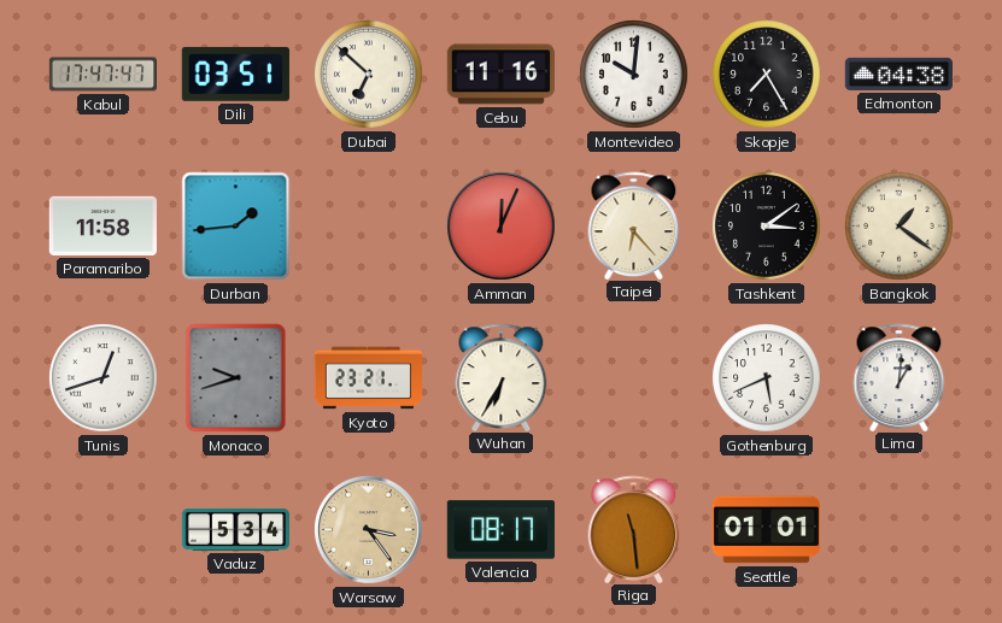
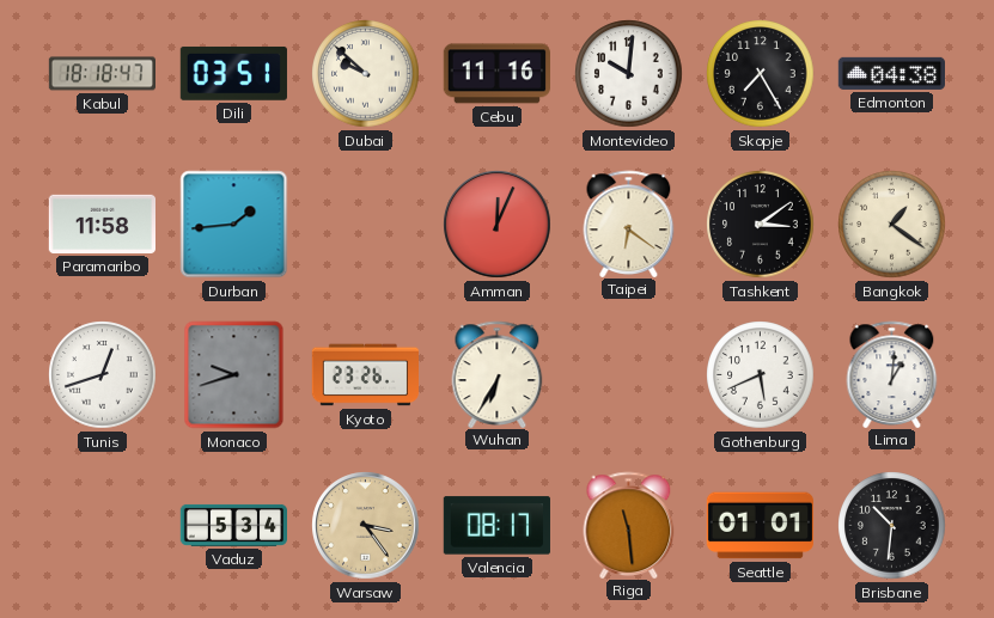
Kabul: 17:47 -> 18:18
Dubai: 6:52 -> 9:52
Taipei: 6:23 -> 6:21
Kyoto: 23:21 -> 23:26
Brisbane: none -> 10:31
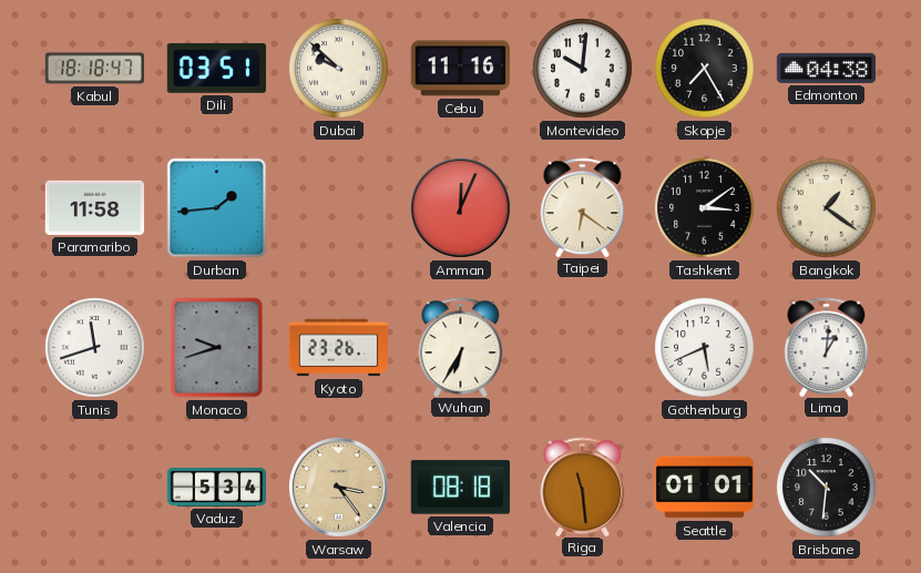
Tunis: 12:42 -> 11:42
Valencia: 08:17 -> 08:18
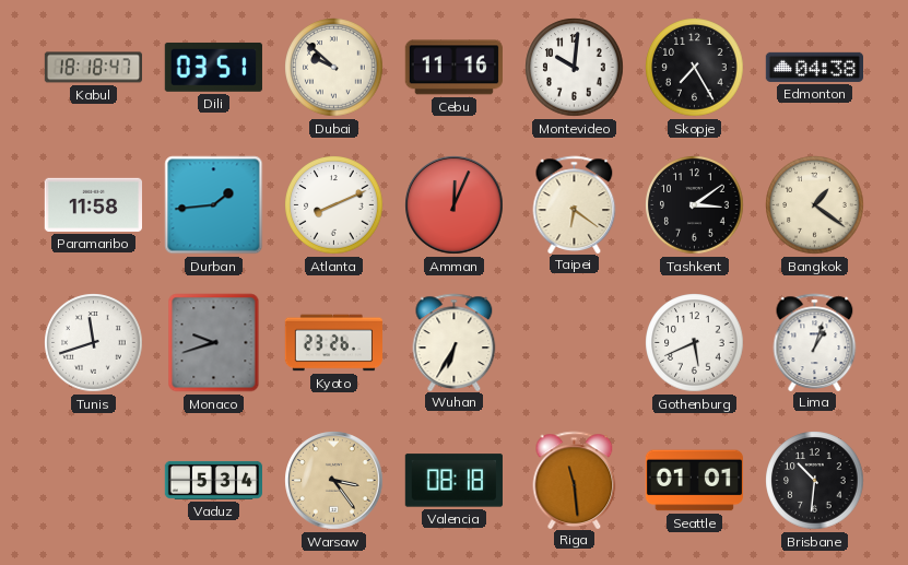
Atlanta: none -> 8:11
Lima: 1:01 -> 1:03
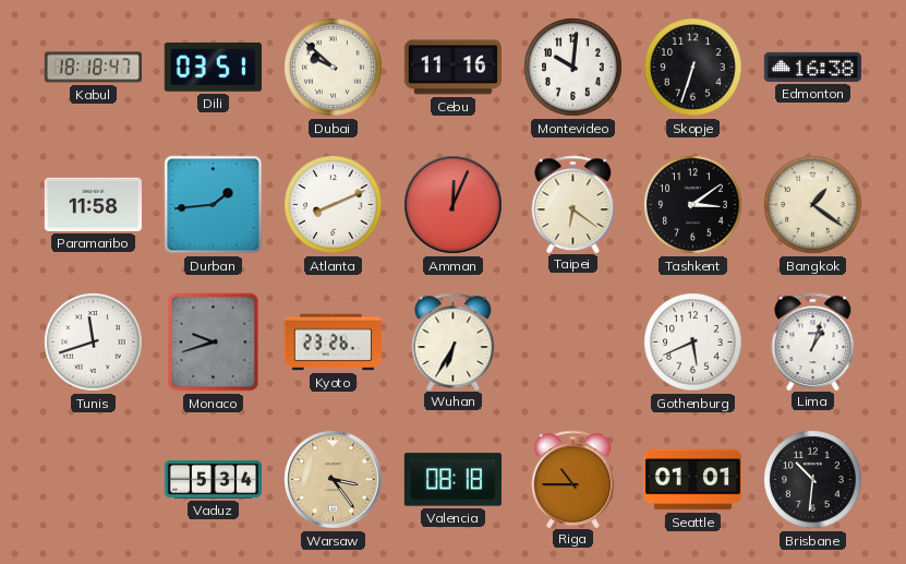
Skopje: 7:25 -> 6:33
Edmonton: 04:38 -> 16:38
Riga: 11:29 -> 10:45
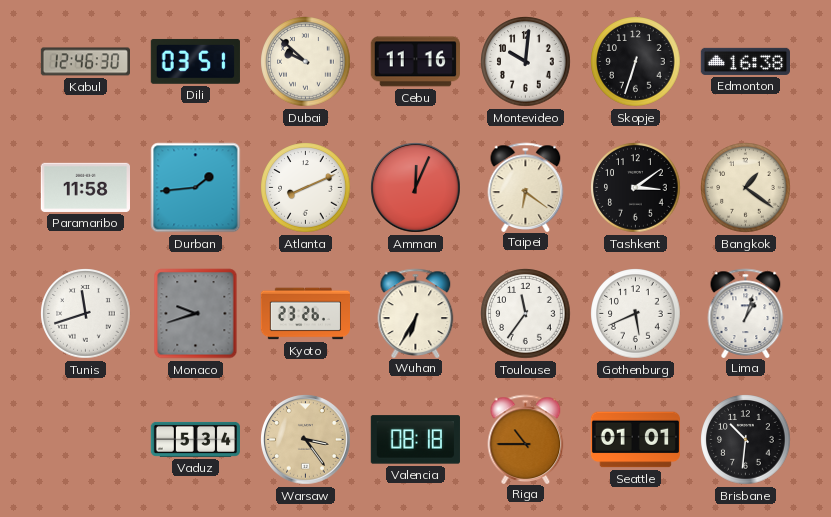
Kabul: 18:18 -> 12:46
Toulouse: none -> 11:36
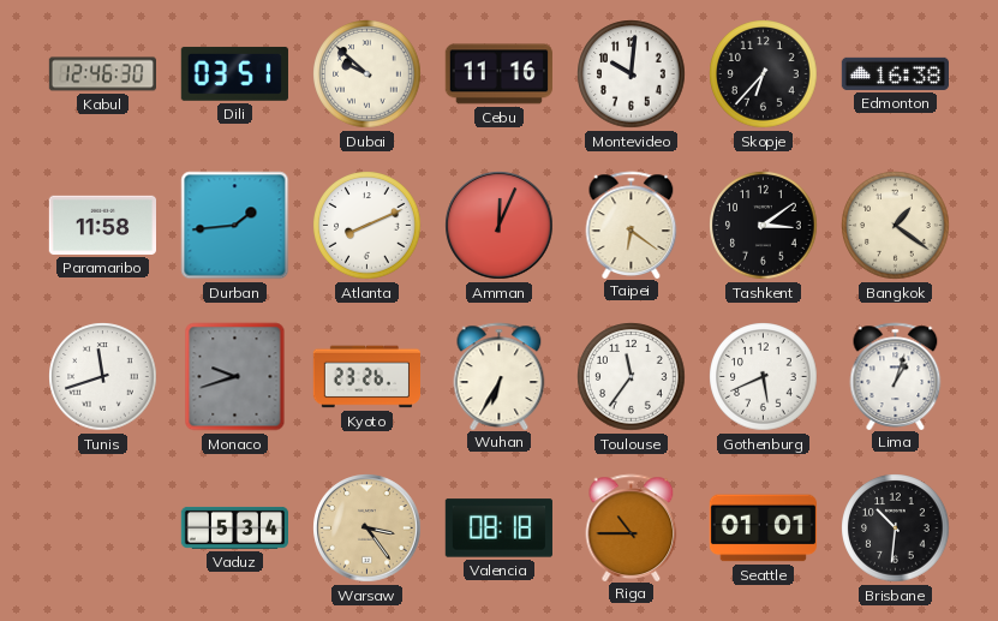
Skopje: 6:33 -> 6:37
